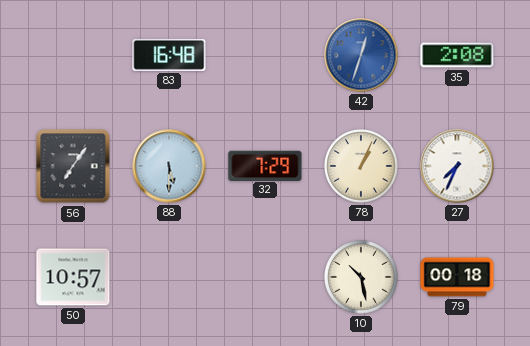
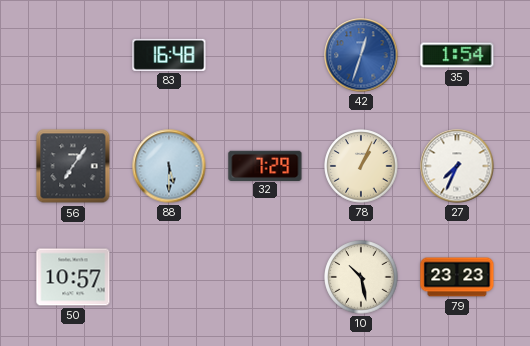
35: 2:08 -> 1:54
79: 00:18 -> 23:23
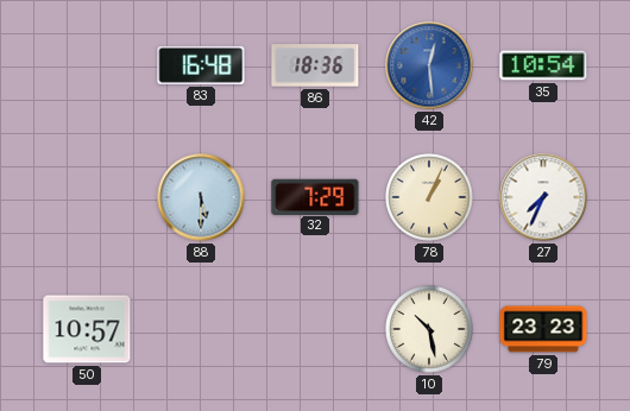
86: none -> 18:36
42: 12:33 -> 12:29
35: 1:54 -> 10:54
56: 7:06 -> none
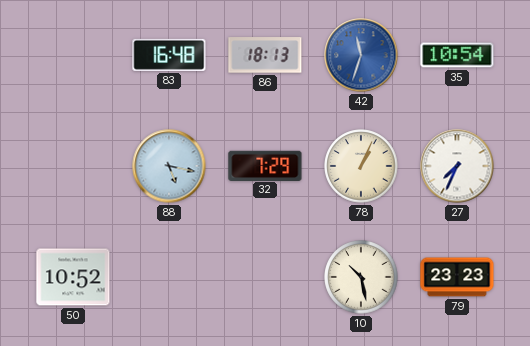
86: 18:36 -> 18:13
42: 12:29 -> 11:33
88: 5:30 -> 5:17
50: 10:57 -> 10:52
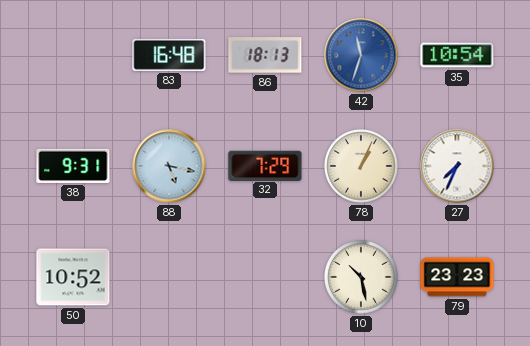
38: none -> 9:31
